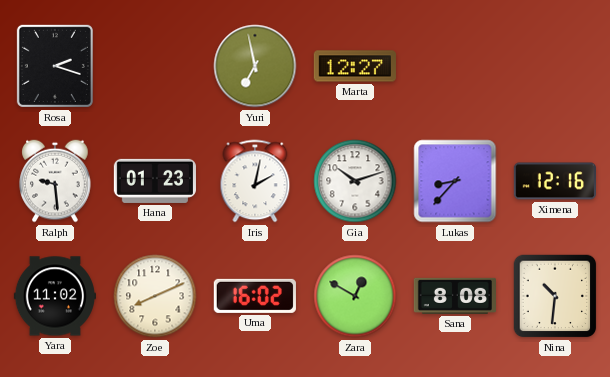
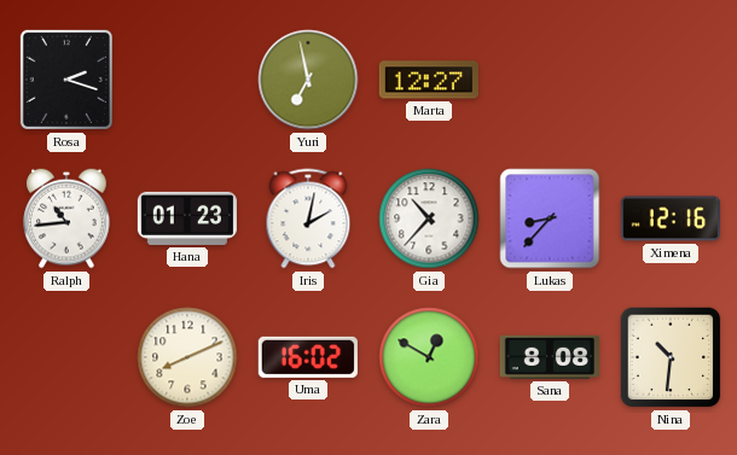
Ralph: 9:29 -> 10:44
Gia: 10:12 -> 10:37
Yara: 11:02 -> none
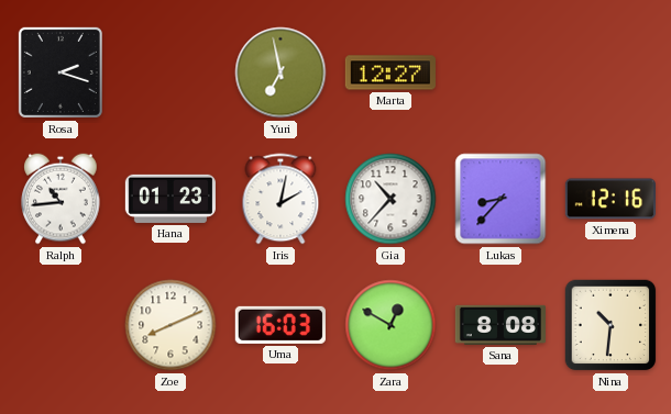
Uma: 16:02 -> 16:03
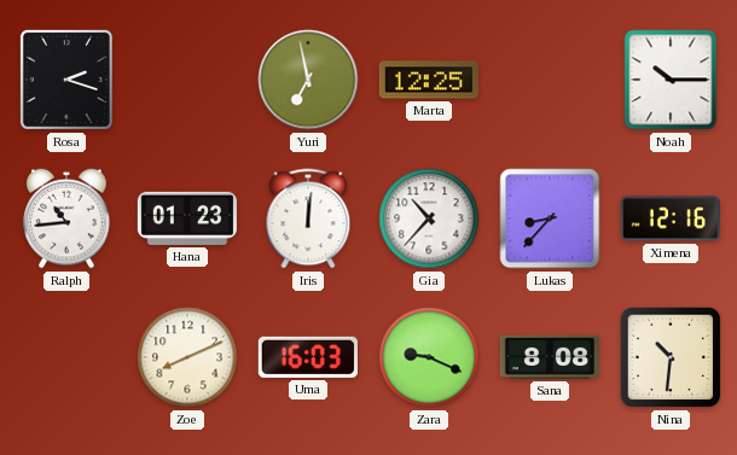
Marta: 12:27 -> 12:25
Noah: none -> 10:15
Iris: 2:02 -> 12:01
Zara: 12:50 -> 9:19
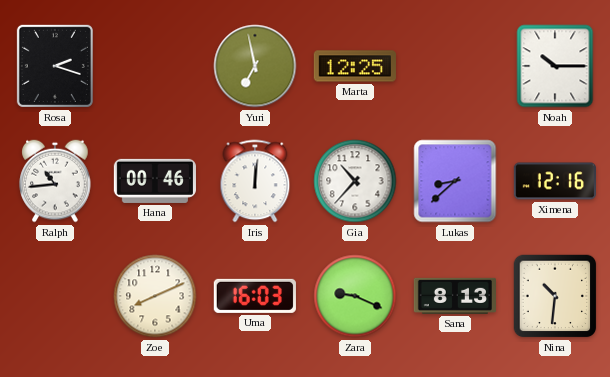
Hana: 01:23 -> 00:46
Lukas: 8:37 -> 8:38
Sana: 8:08 -> 8:13
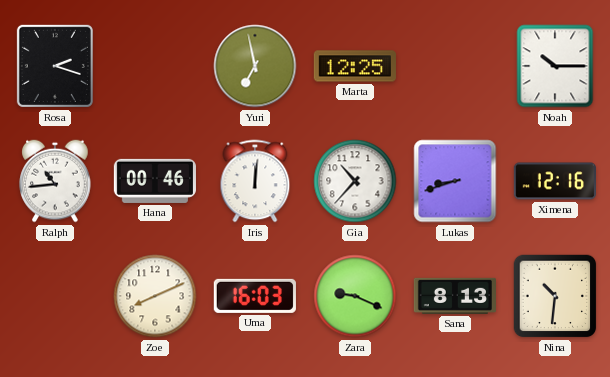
Lukas: 8:38 -> 8:42
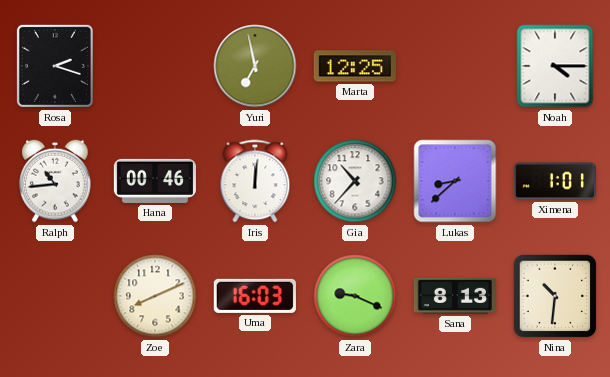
Noah: 10:15 -> 4:15
Lukas: 8:42 -> 8:38
Ximena: 12:16 -> 1:01
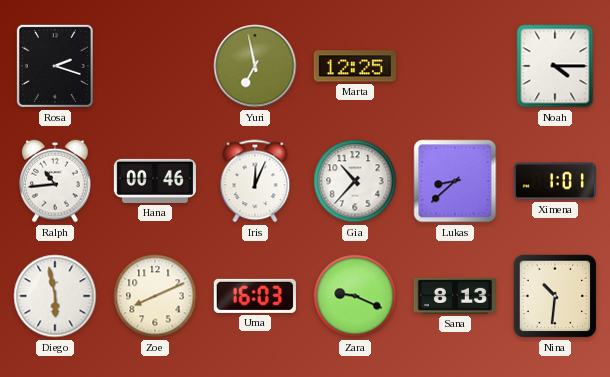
Iris: 12:01 -> 12:04
Diego: none -> 5:58
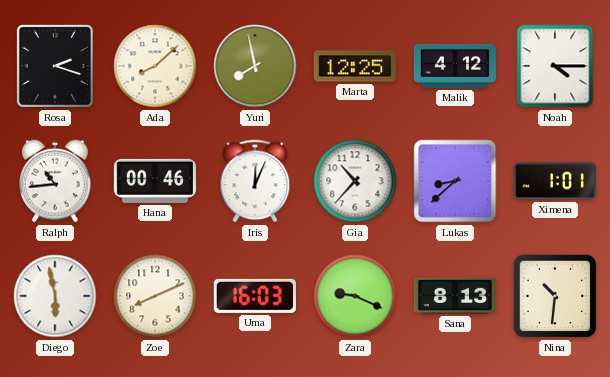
Ada: none -> 8:08
Yuri: 6:58 -> 7:58
Malik: none -> 4:12
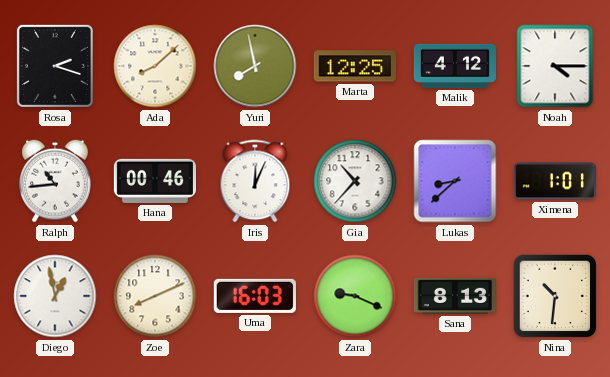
Diego: 5:58 -> 12:58
